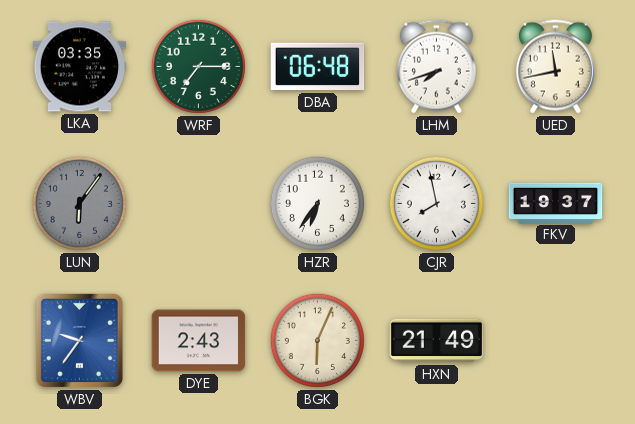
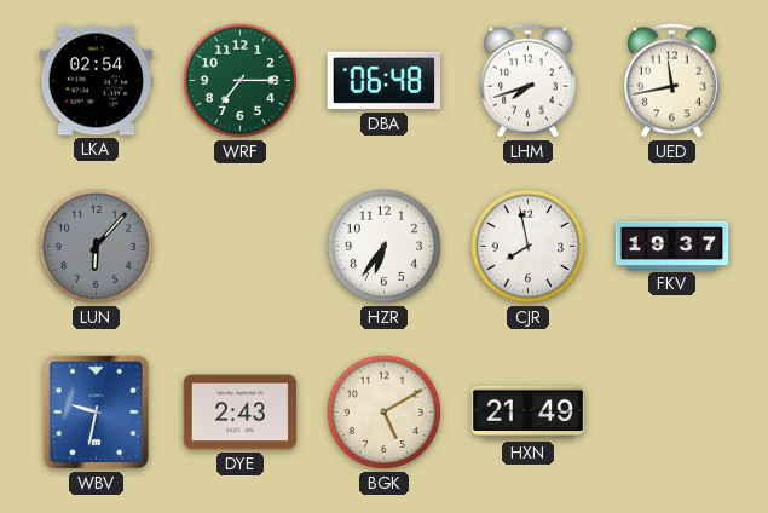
LKA: 03:35 -> 02:54
LUN: 6:06 -> 6:07
WBV: 9:36 -> 9:32
BGK: 6:04 -> 5:10
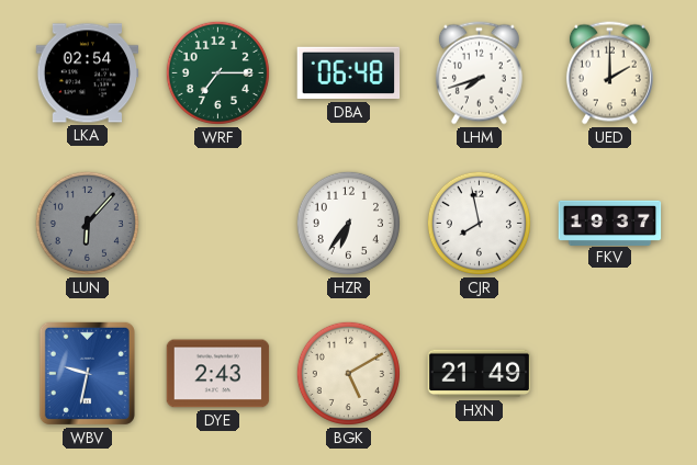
UED: 11:43 -> 2:00
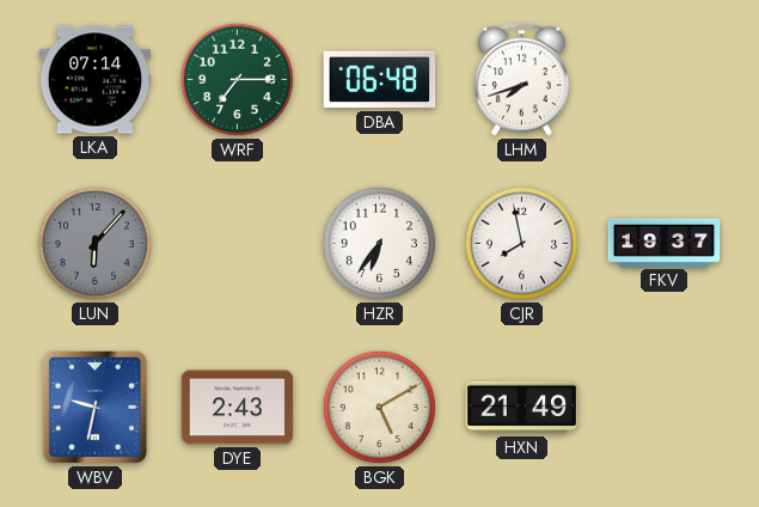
LKA: 02:54 -> 07:14
UED: 2:00 -> none
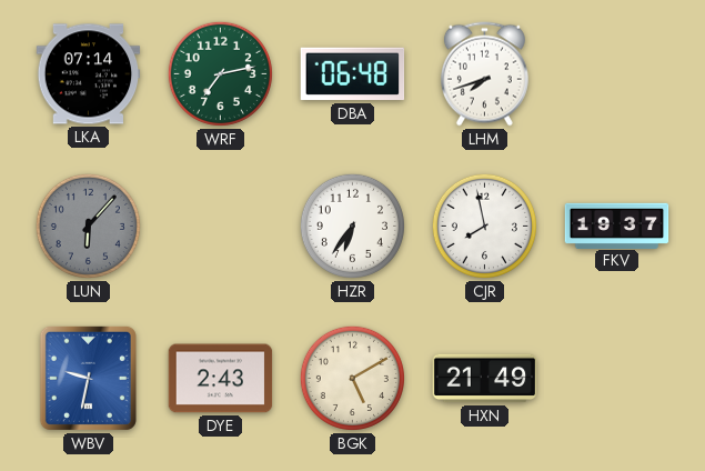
WRF: 7:15 -> 7:13
